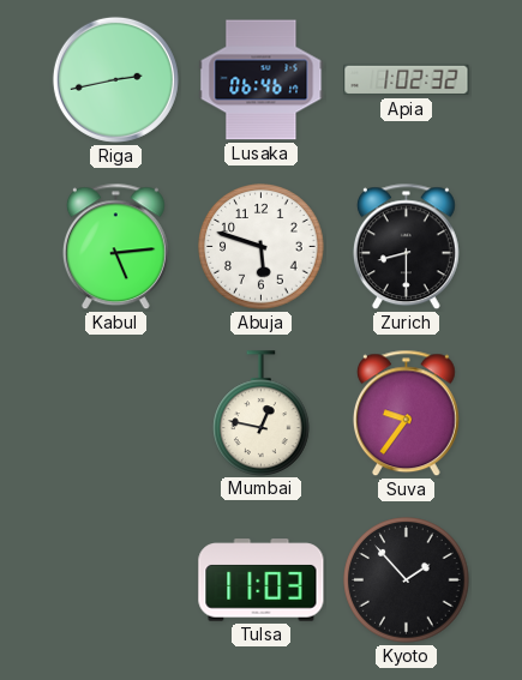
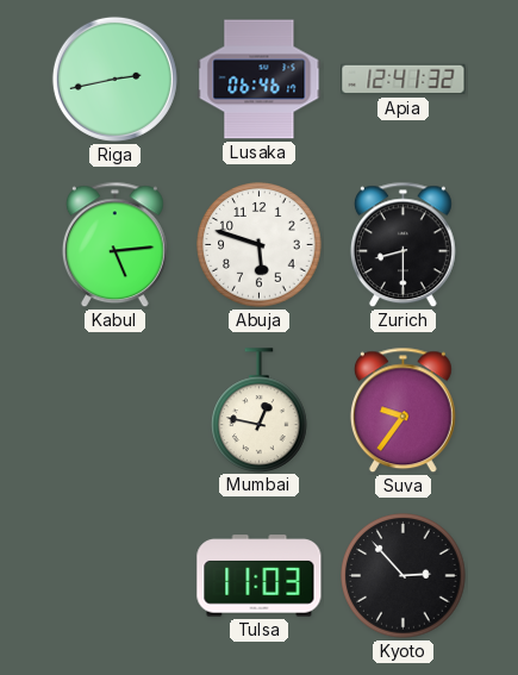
Apia: 1:02 -> 12:41
Kyoto: 1:53 -> 2:53
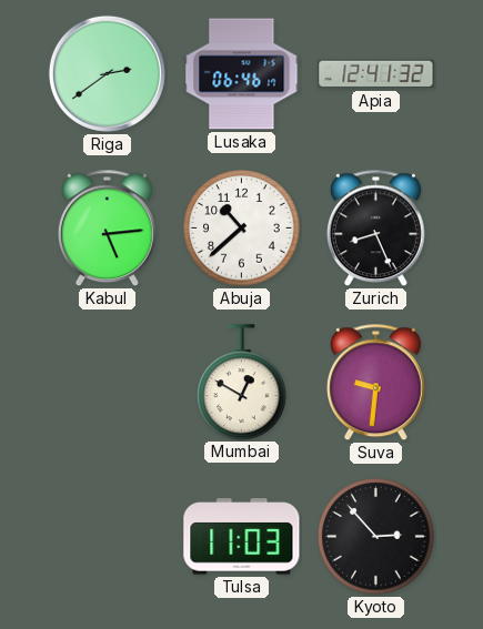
Riga: 2:43 -> 2:39
Abuja: 5:48 -> 10:38
Zurich: 8:30 -> 8:26
Mumbai: 12:47 -> 12:50
Suva: 9:36 -> 9:31
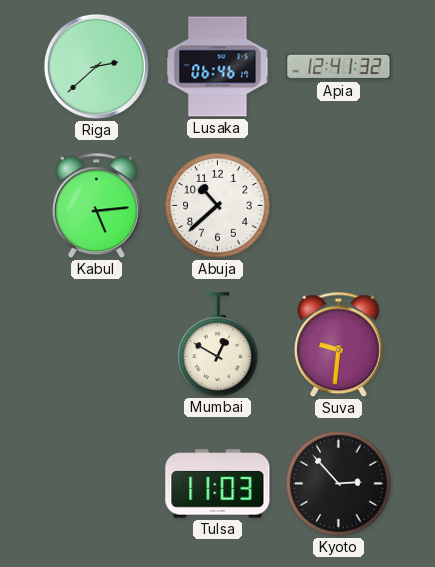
Riga: 2:39 -> 2:38
Zurich: 8:26 -> none
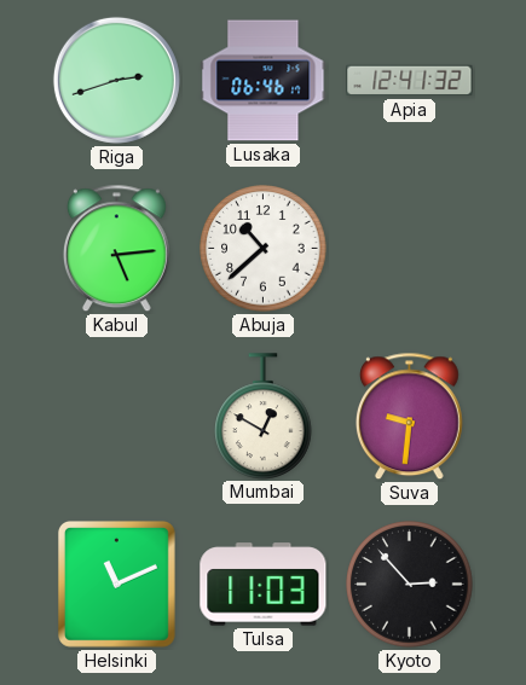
Riga: 2:38 -> 2:42
Helsinki: none -> 11:11
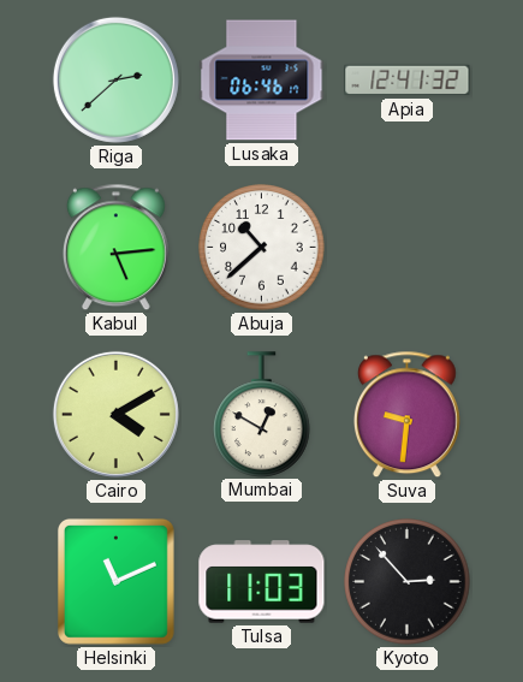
Riga: 2:42 -> 2:38
Cairo: none -> 4:10
